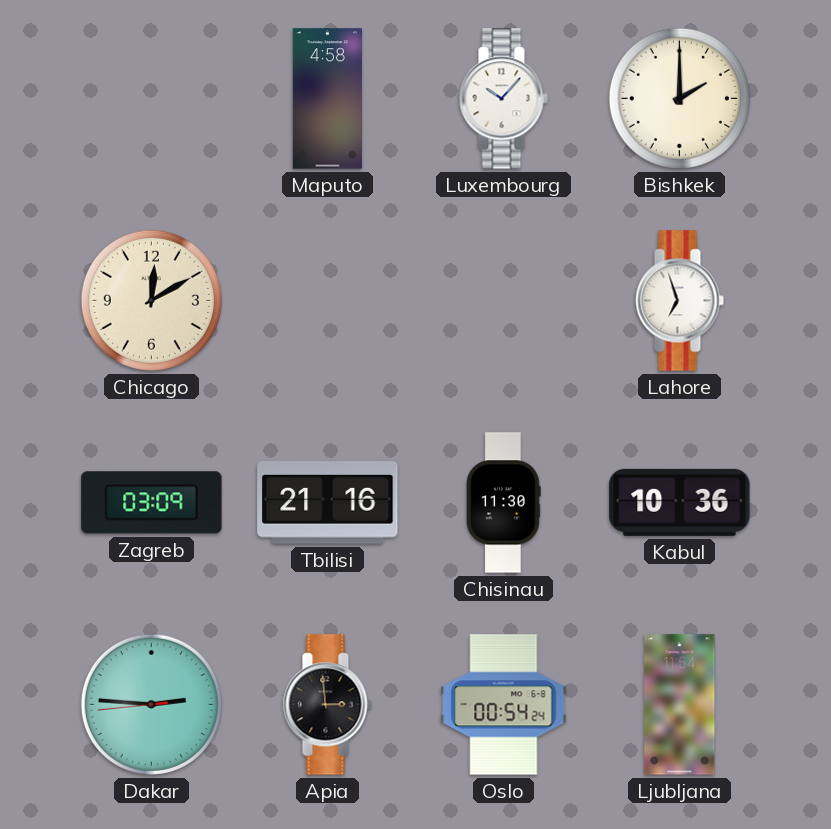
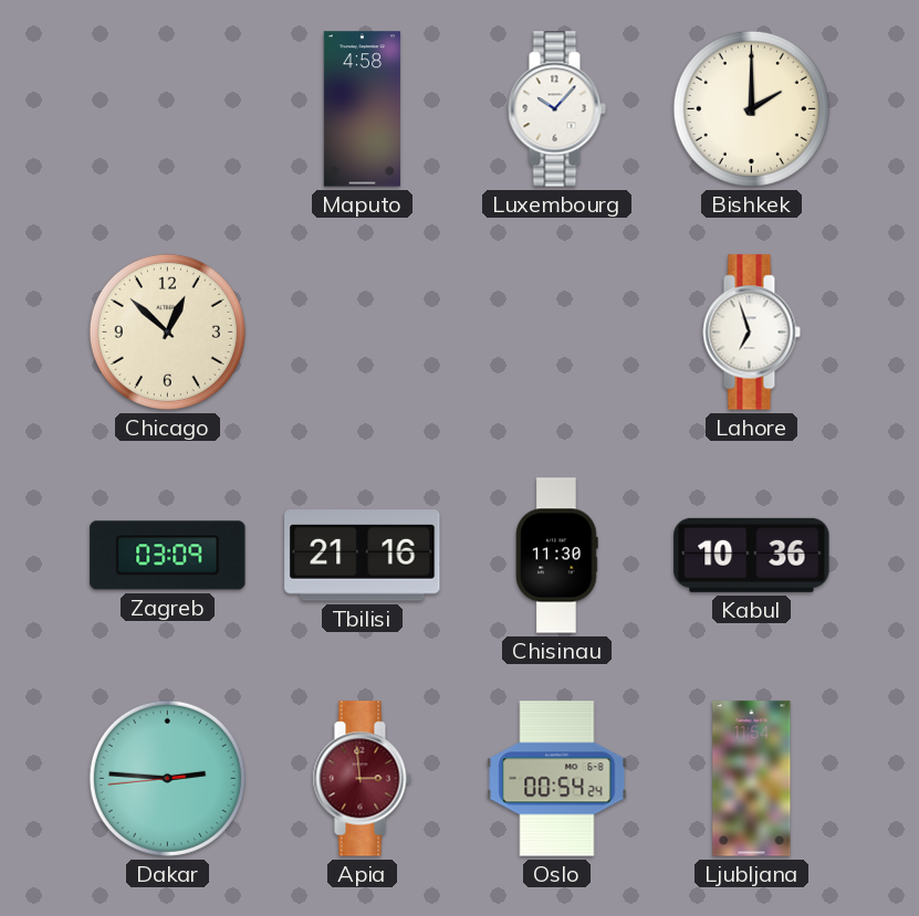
Chicago: 12:10 -> 12:52
Apia dial: black -> burgundy
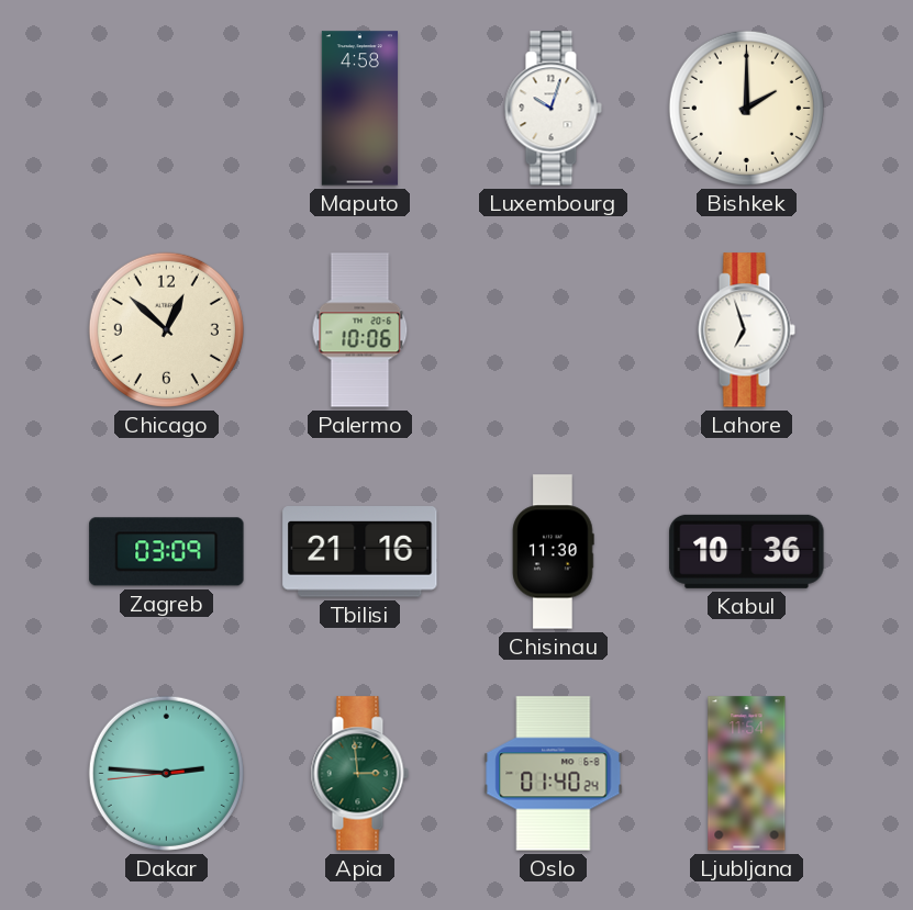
Luxembourg: 10:07 -> 10:03
Palermo: none -> 10:06
Apia dial: burgundy -> green
Oslo: 00:54 -> 01:40
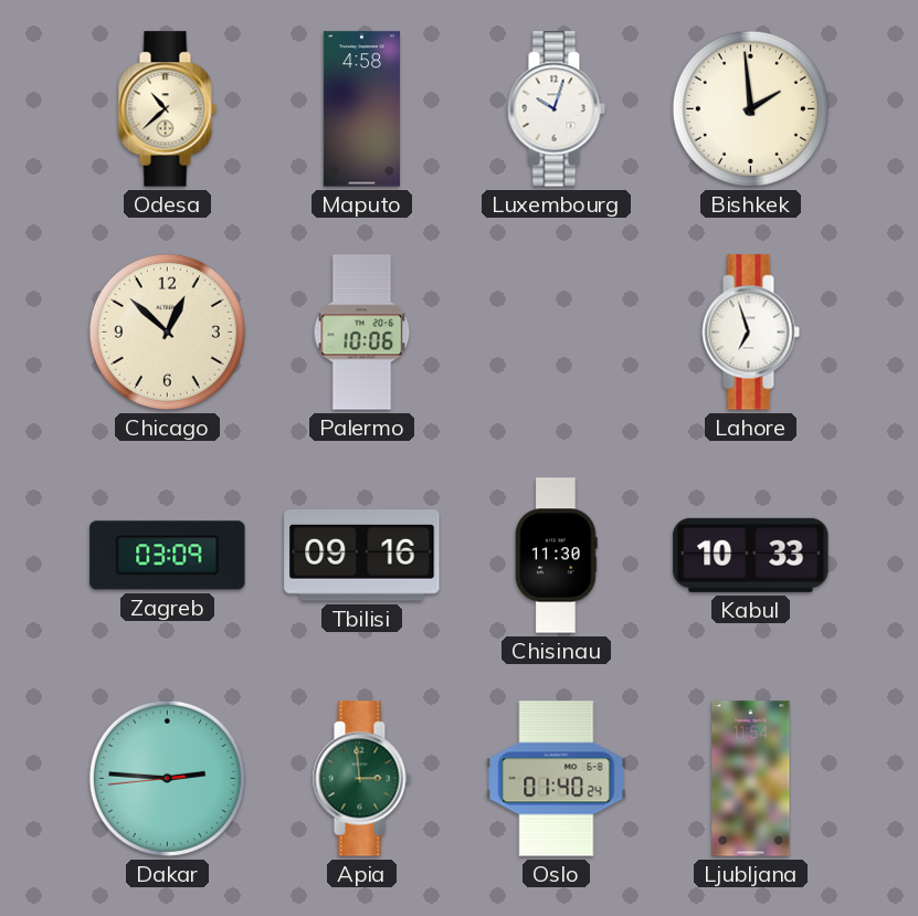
Odesa: none -> 10:38
Bishkek: 2:00 -> 1:59
Tbilisi: 21:16 -> 09:16
Kabul: 10:36 -> 10:33
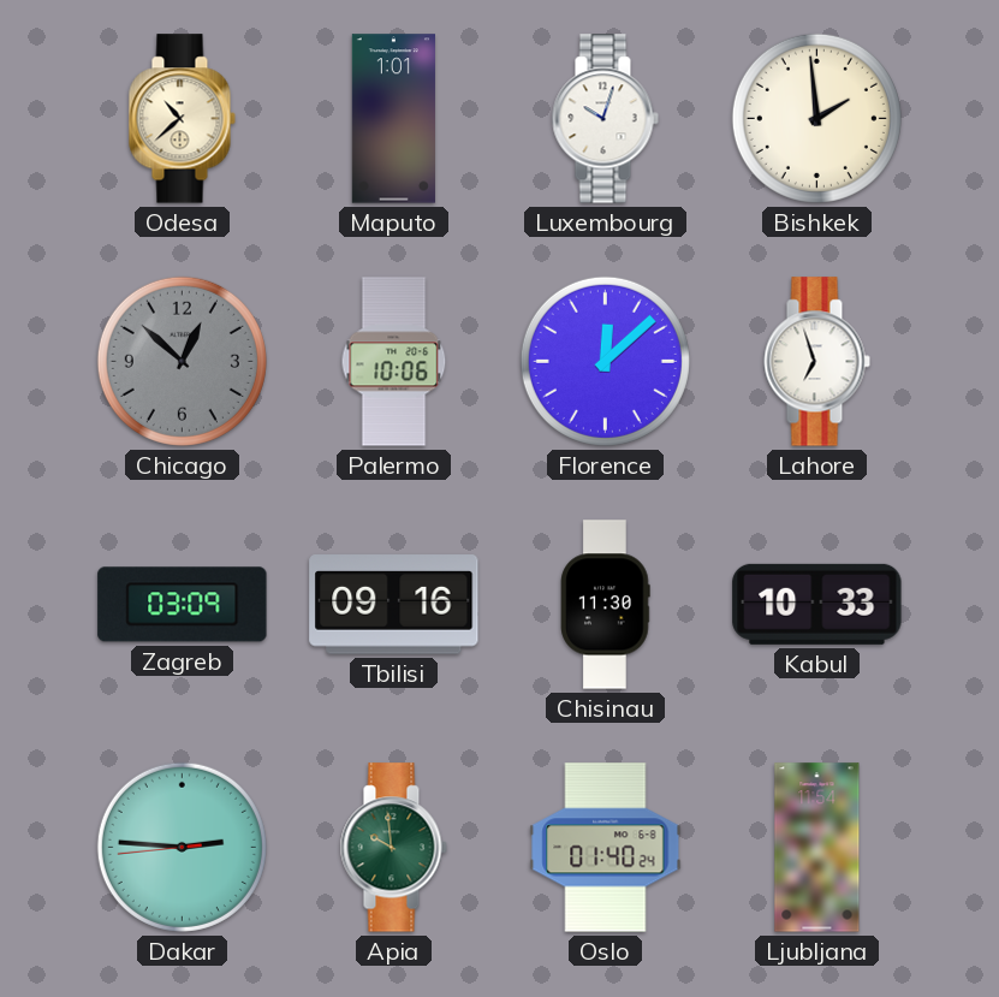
Maputo: 4:58 -> 1:01
Chicago dial: cream -> grey
Florence: none -> 12:08
Apia: 2:59 -> 9:59
